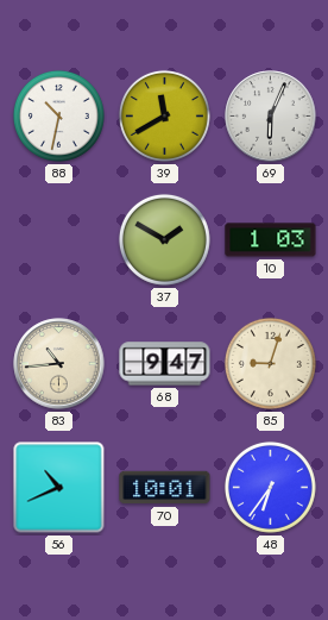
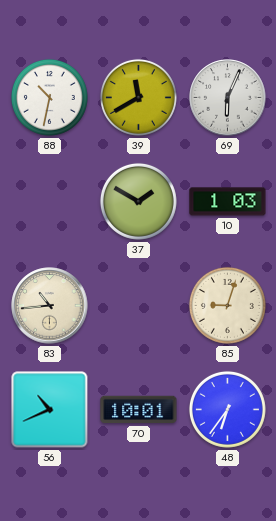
68: 9:47 -> none
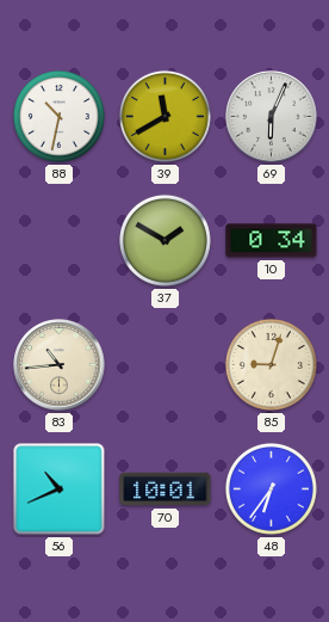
10: 1:03 -> 0:34
